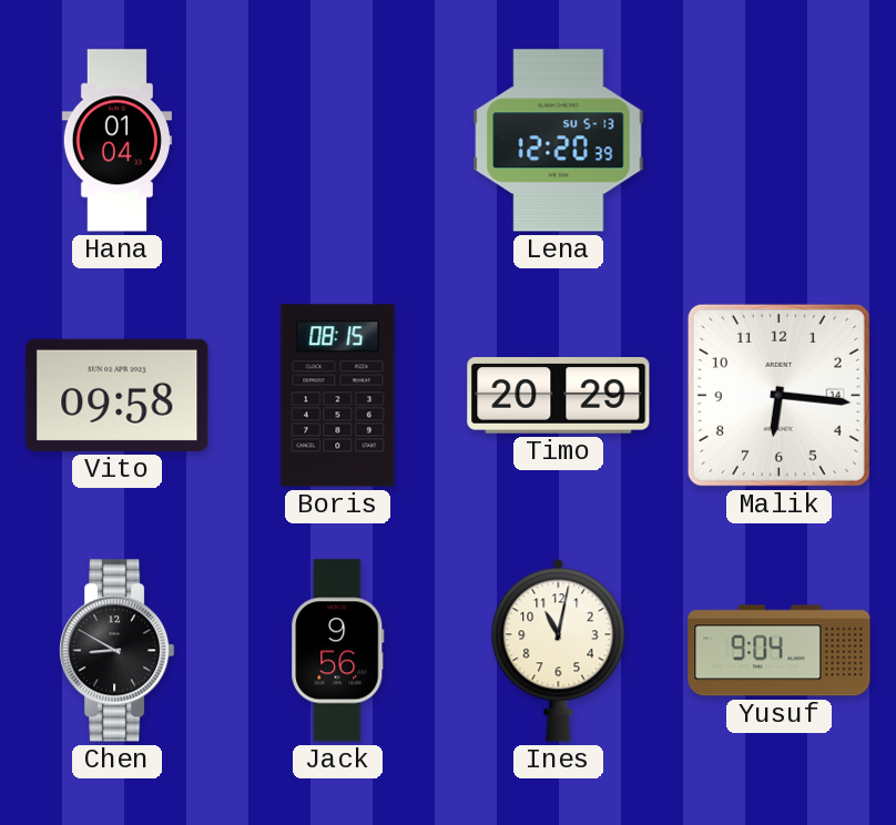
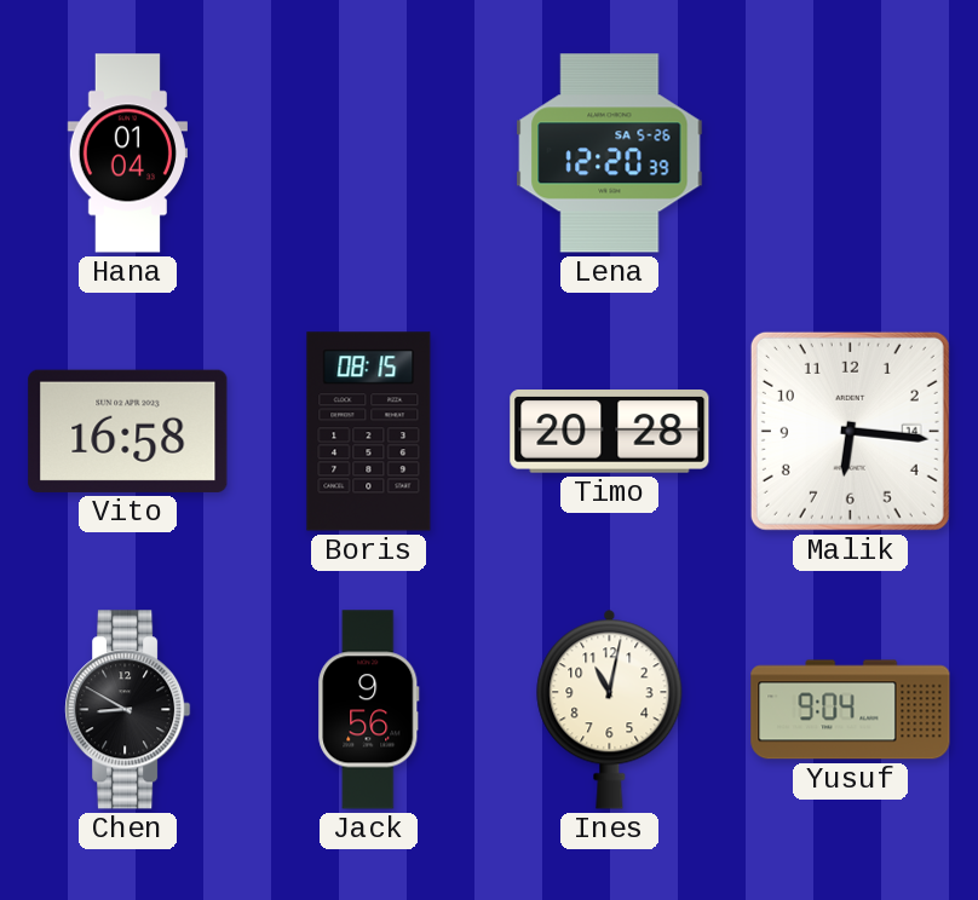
Lena date: SU 5-13 -> SA 5-26
Vito: 09:58 -> 16:58
Timo: 20:29 -> 20:28
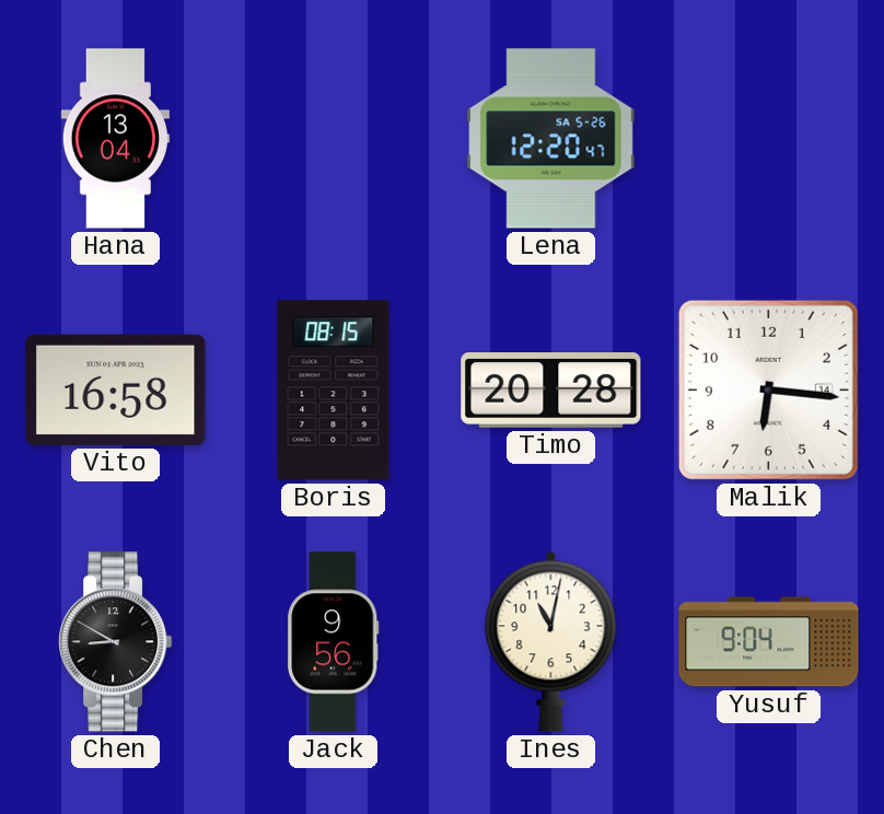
Hana: 01:04 -> 13:04
Lena: 12:20:39 -> 12:20:47
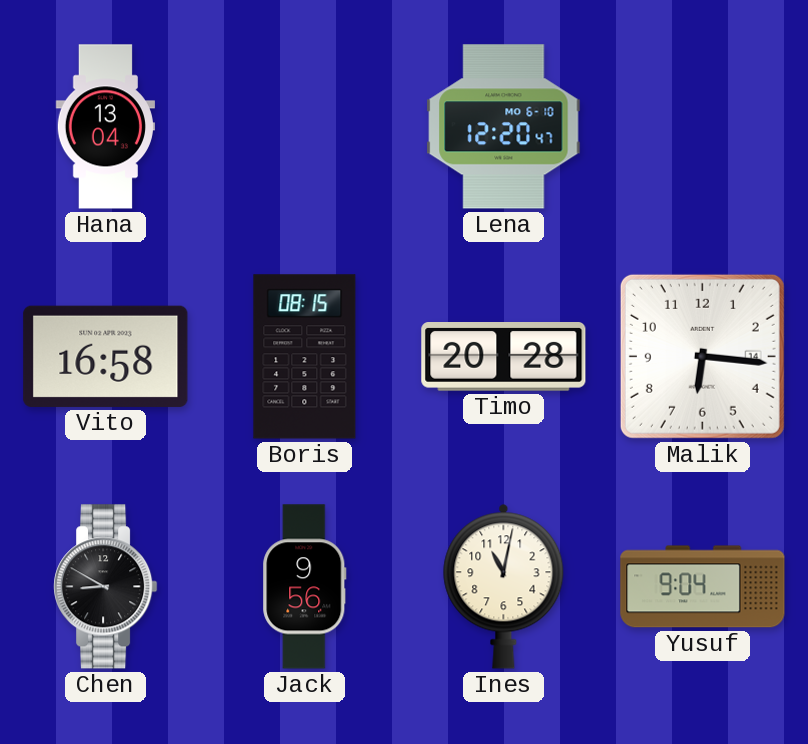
Lena date: SA 5-26 -> MO 6-10
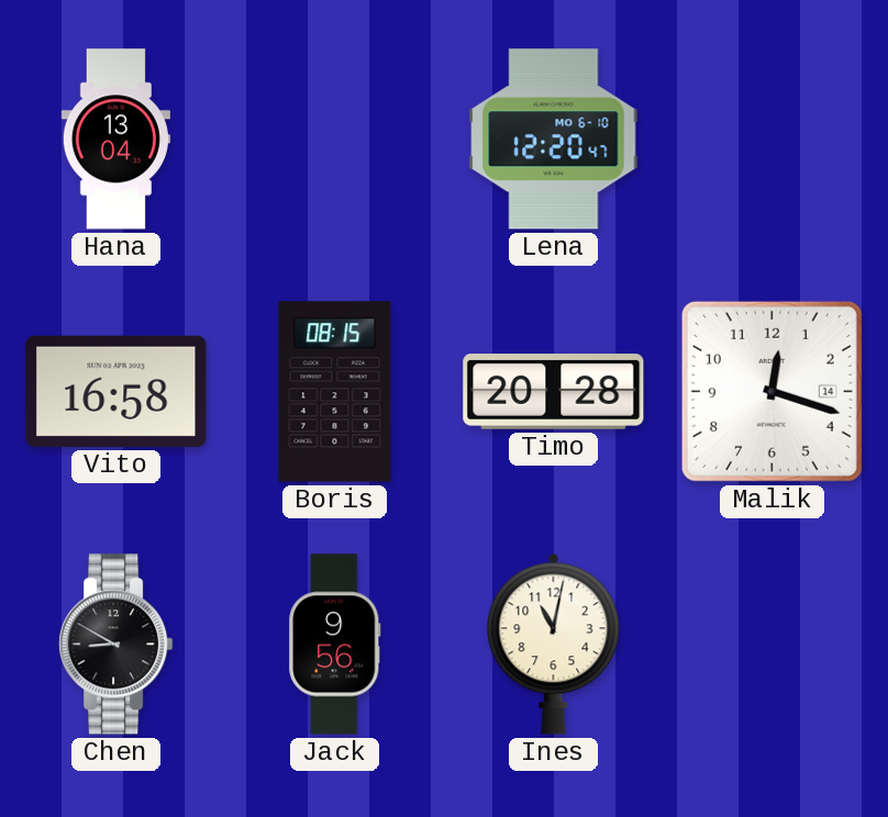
Malik: 6:16 -> 12:18
Yusuf: 9:04 -> none
